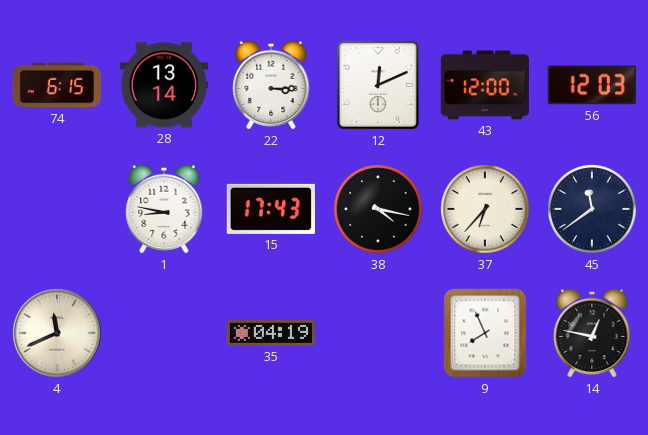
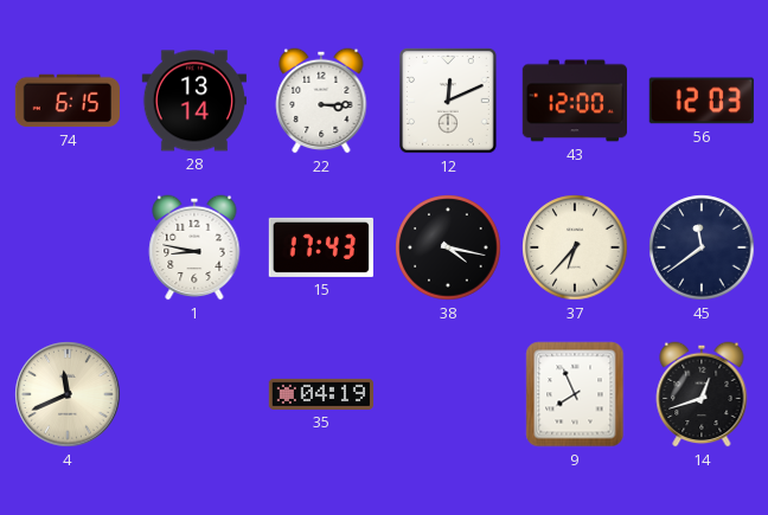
14: 12:47 -> 12:42
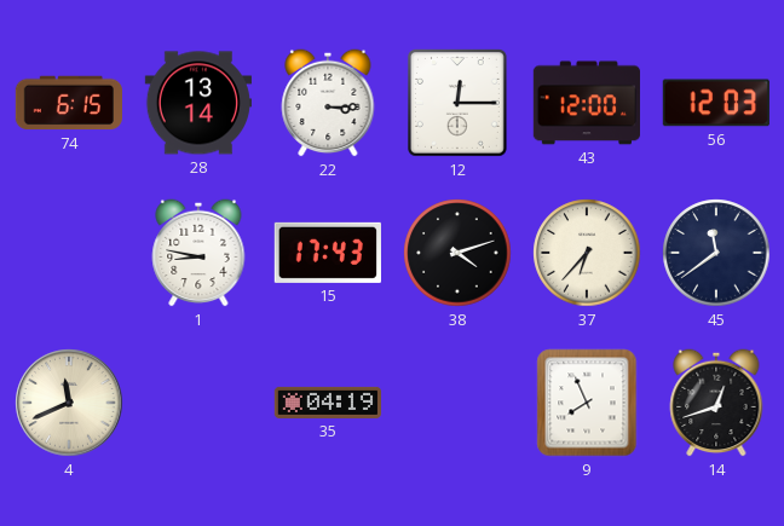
12: 12:11 -> 12:15
38: 4:17 -> 4:12
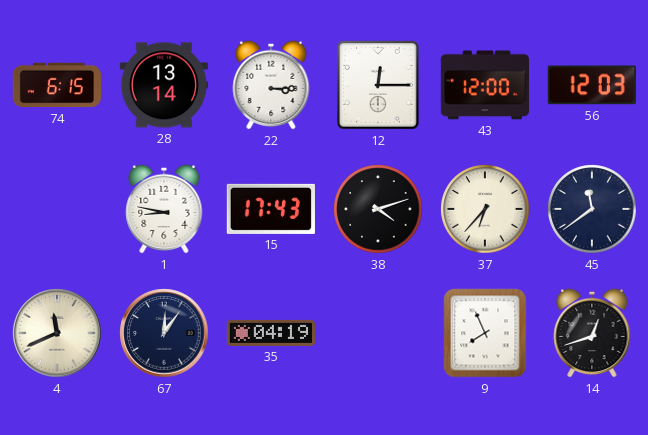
67: none -> 12:06
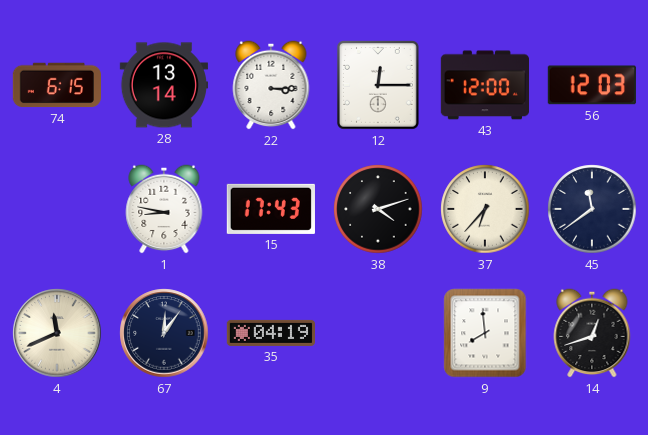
9: 7:56 -> 7:59
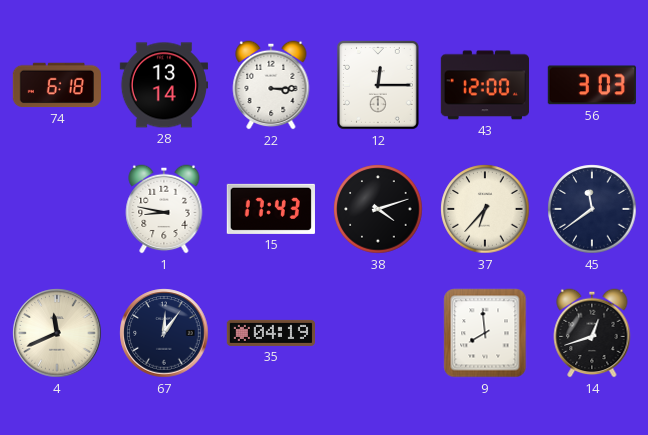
74: 6:15 -> 6:18
56: 12:03 -> 3:03
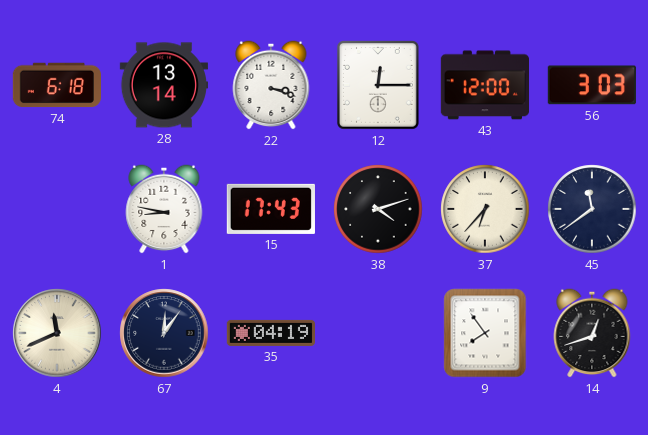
22: 3:15 -> 3:18
9: 7:59 -> 7:54
